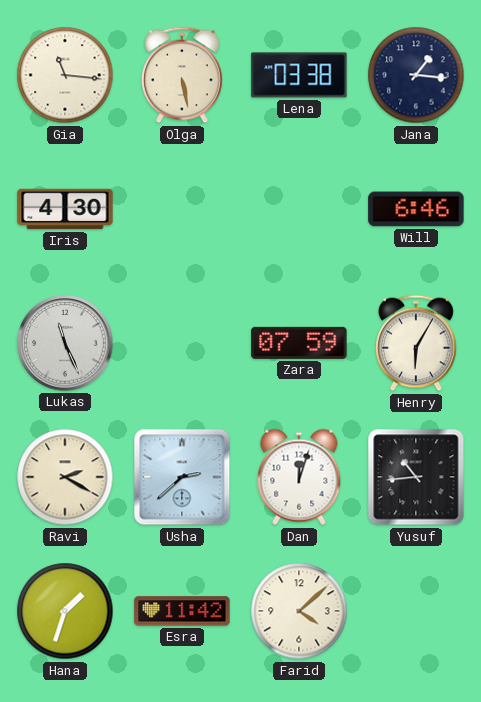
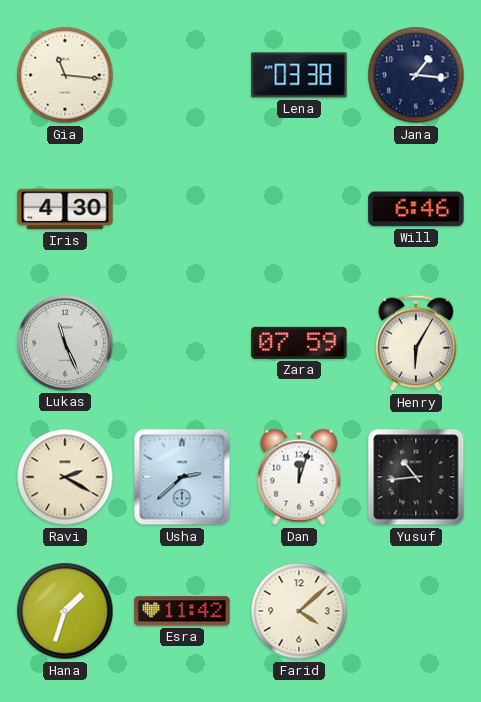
Olga: 5:28 -> none
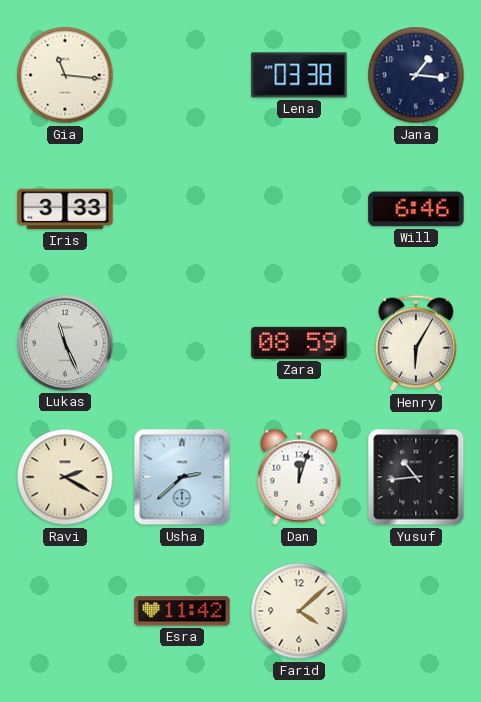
Iris: 4:30 -> 3:33
Zara: 07:59 -> 08:59
Hana: 1:33 -> none
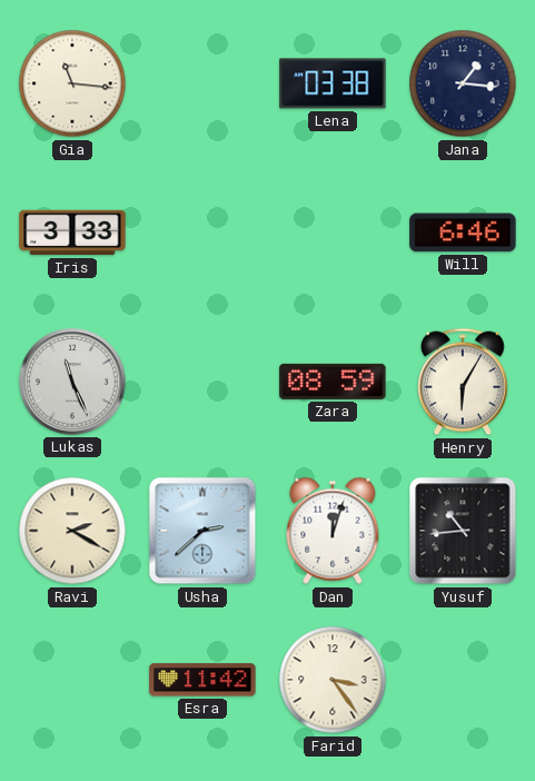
Farid: 4:08 -> 3:24
